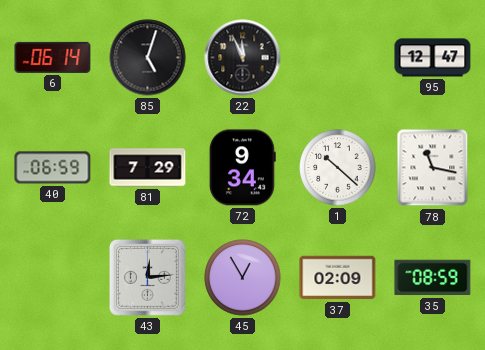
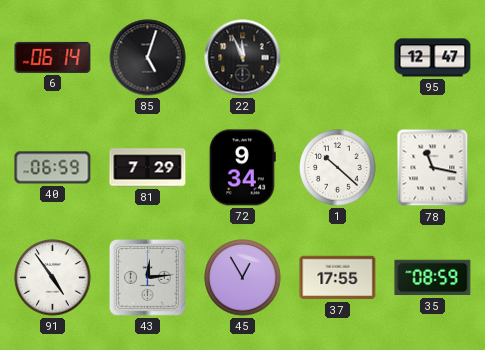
91: none -> 4:54
37: 02:09 -> 17:55
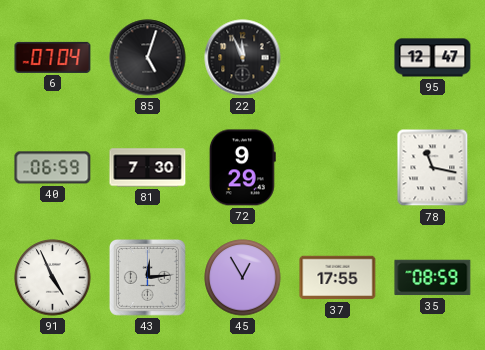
6: 06:14 -> 07:04
81: 7:29 -> 7:30
72: 9:34 -> 9:29
1: 10:22 -> none
91: 4:54 -> 4:56
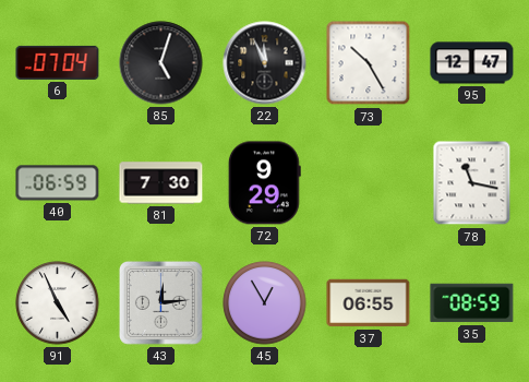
73: none -> 10:25
37: 17:55 -> 06:55
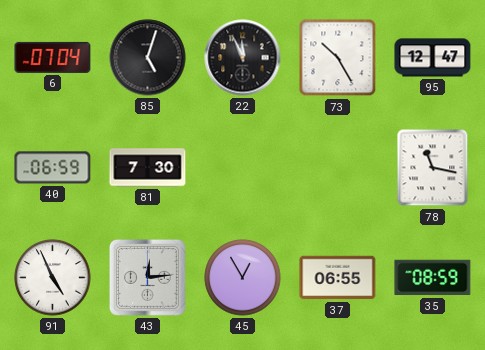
72: 9:29 -> none
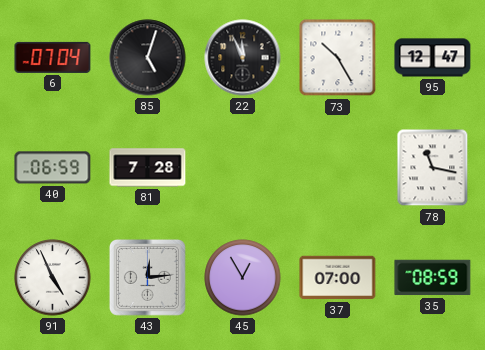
81: 7:30 -> 7:28
37: 06:55 -> 07:00
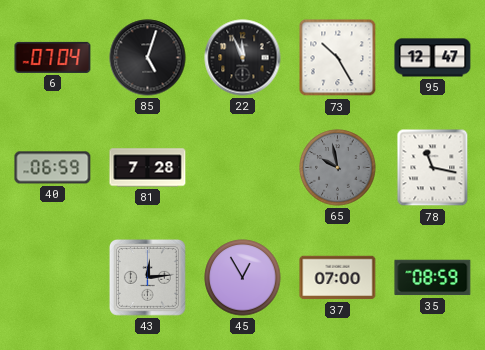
65: none -> 9:58
91: 4:56 -> none
